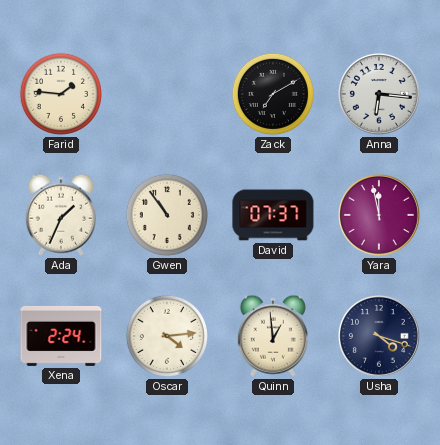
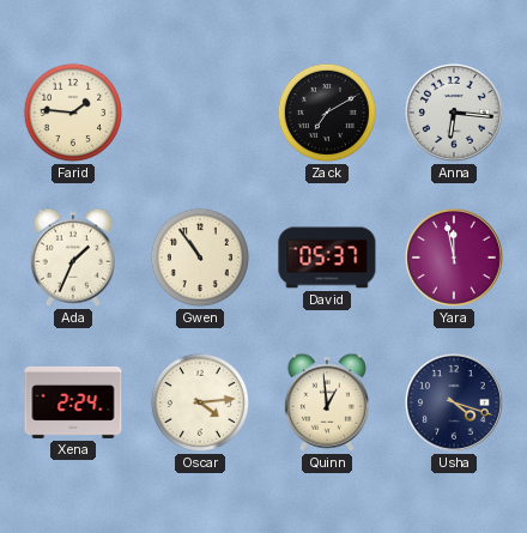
David: 07:37 -> 05:37
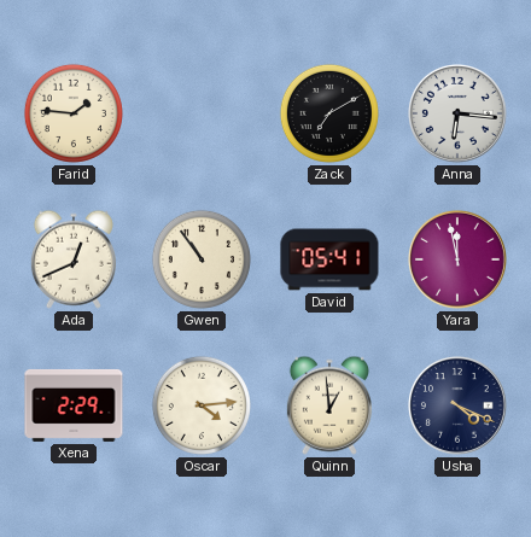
Ada: 1:34 -> 12:41
David: 05:37 -> 05:41
Xena: 2:24 -> 2:29
Usha: 4:18 -> 4:19
